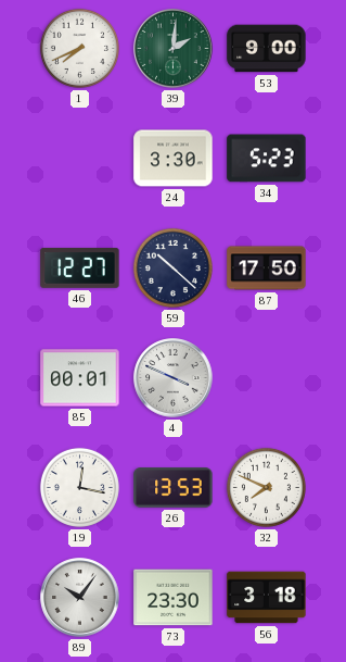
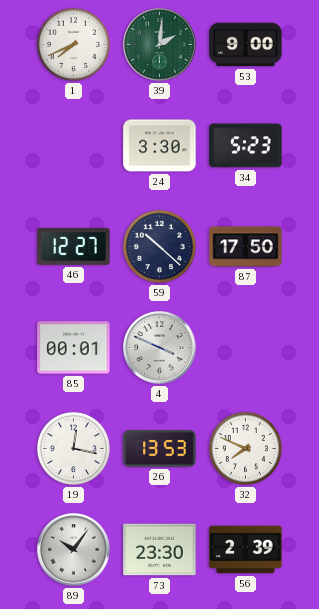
56: 3:18 -> 2:39
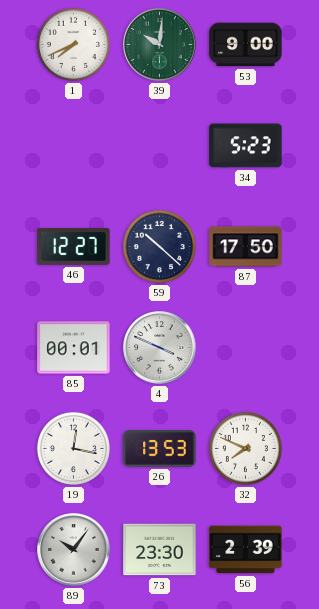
39: 2:01 -> 10:01
24: 3:30 -> none
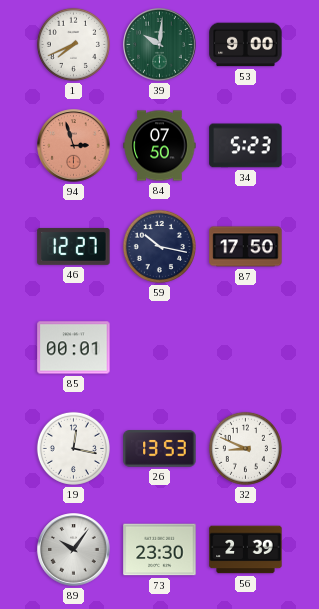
94: none -> 2:57
84: none -> 07:50
59: 10:22 -> 10:17
4: 3:49 -> none
32: 7:49 -> 8:49
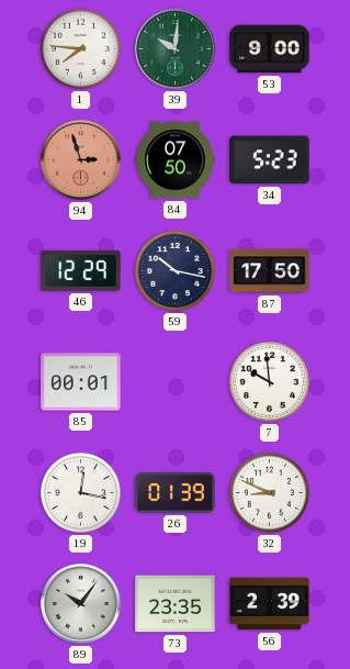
1: 7:41 -> 7:46
46: 12:27 -> 12:29
7: none -> 9:59
26: 13:53 -> 01:39
73: 23:30 -> 23:35
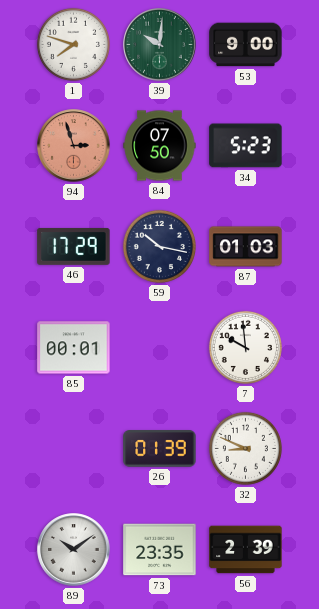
1: 7:46 -> 7:48
46: 12:29 -> 17:29
87: 17:50 -> 01:03
19: 12:17 -> none
89: 10:06 -> 10:09
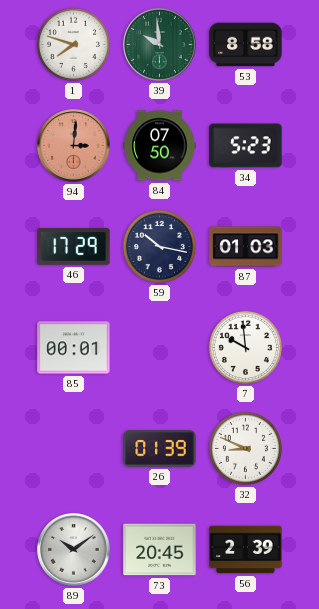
39: 10:01 -> 9:59
53: 9:00 -> 8:58
94: 2:57 -> 3:01
73: 23:35 -> 20:45
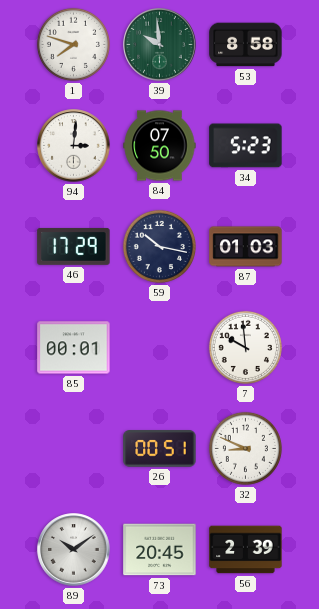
94 dial: salmon -> white
26: 01:39 -> 00:51
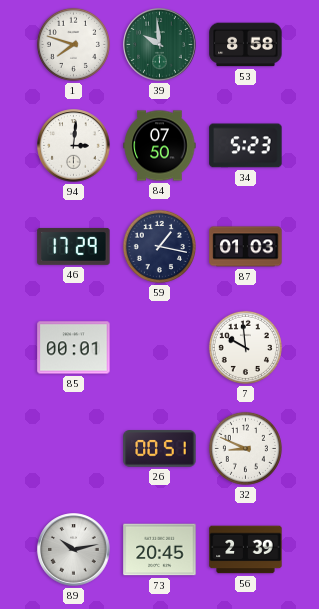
59: 10:17 -> 1:17
89: 10:09 -> 10:13
